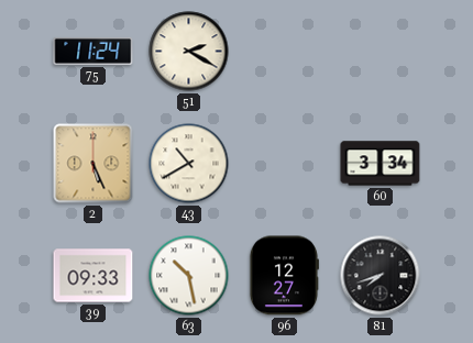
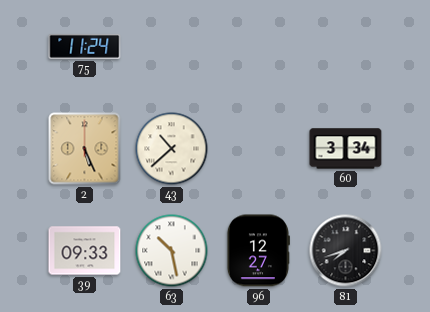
51: 2:20 -> none
43: 10:40 -> 10:38
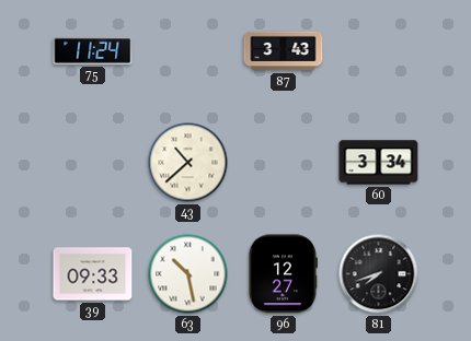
87: none -> 3:43
2: 5:26 -> none
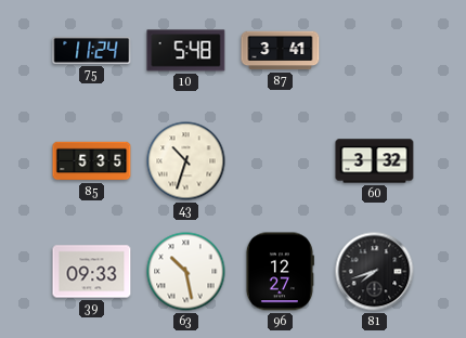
10: none -> 5:48
87: 3:43 -> 3:41
85: none -> 5:35
43: 10:38 -> 10:33
60: 3:34 -> 3:32
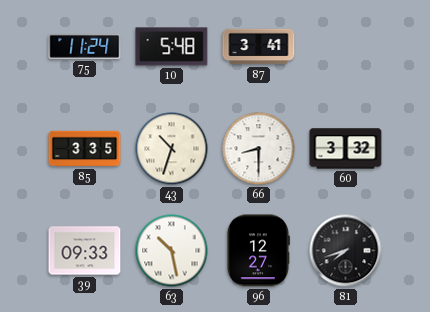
85: 5:35 -> 3:35
66: none -> 8:30
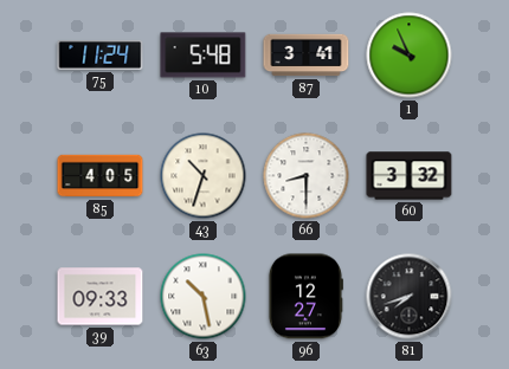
1: none -> 9:56
85: 3:35 -> 4:05
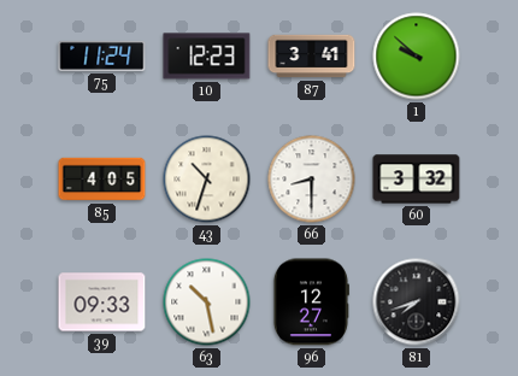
10: 5:48 -> 12:23
1: 9:56 -> 9:52
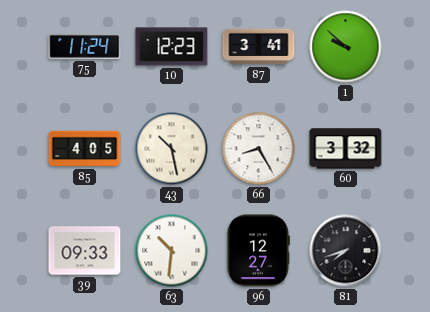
43: 10:33 -> 10:28
66: 8:30 -> 8:25
63: 10:28 -> 10:31
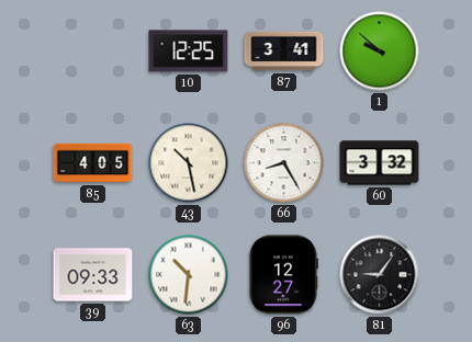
75: 11:24 -> none
10: 12:23 -> 12:25
81: 7:42 -> 9:06
